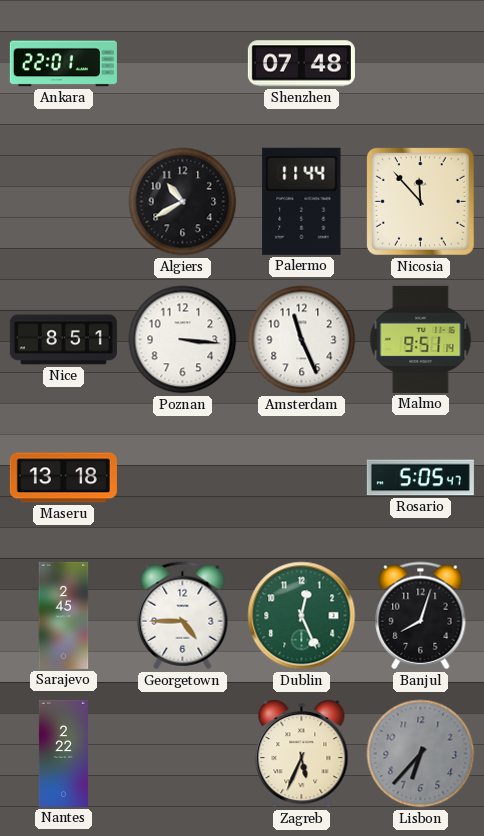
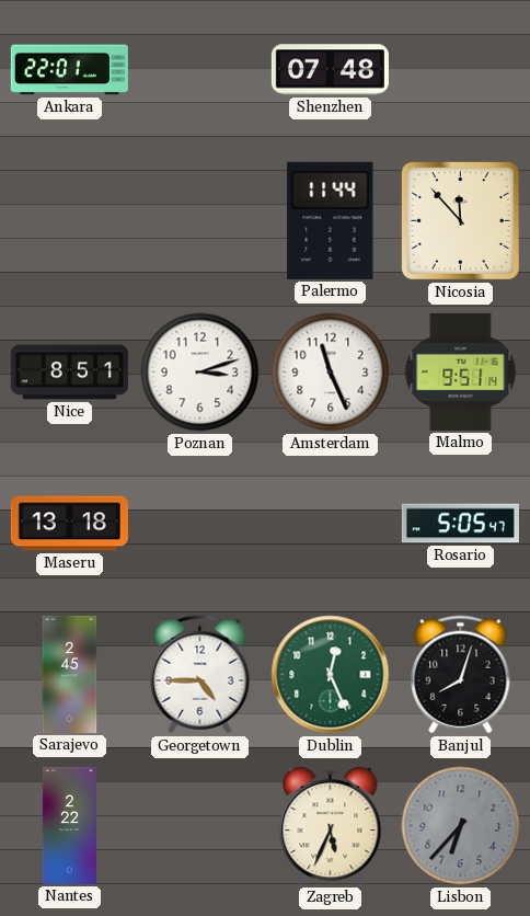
Algiers: 10:40 -> none
Poznan: 3:16 -> 3:12
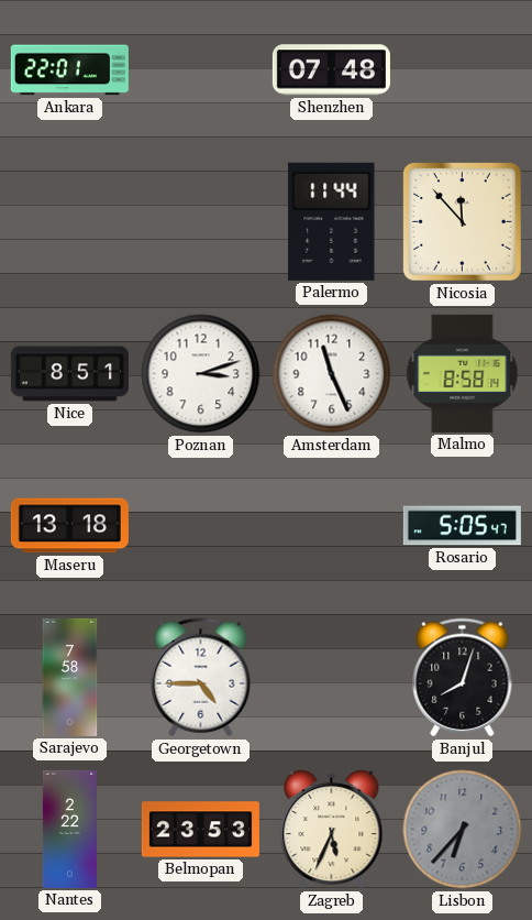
Malmo: 9:51 -> 8:58
Sarajevo: 2:45 -> 7:58
Dublin: 12:26 -> none
Belmopan: none -> 23:53
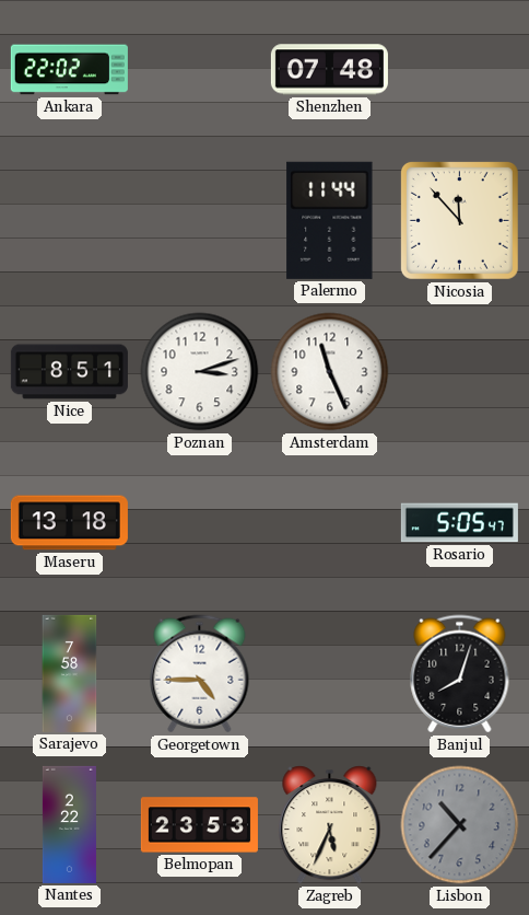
Ankara: 22:01 -> 22:02
Malmo: 8:58 -> none
Lisbon: 6:37 -> 10:37
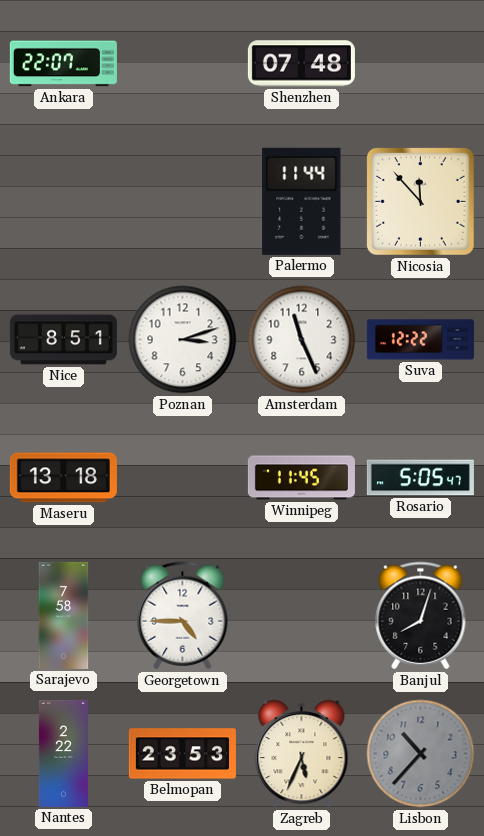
Ankara: 22:02 -> 22:07
Suva: none -> 12:22
Winnipeg: none -> 11:45
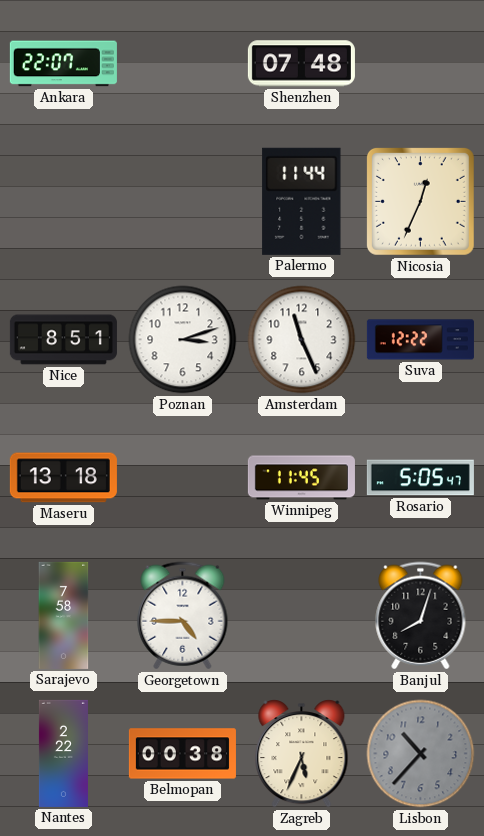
Nicosia: 11:53 -> 12:34
Belmopan: 23:53 -> 00:38
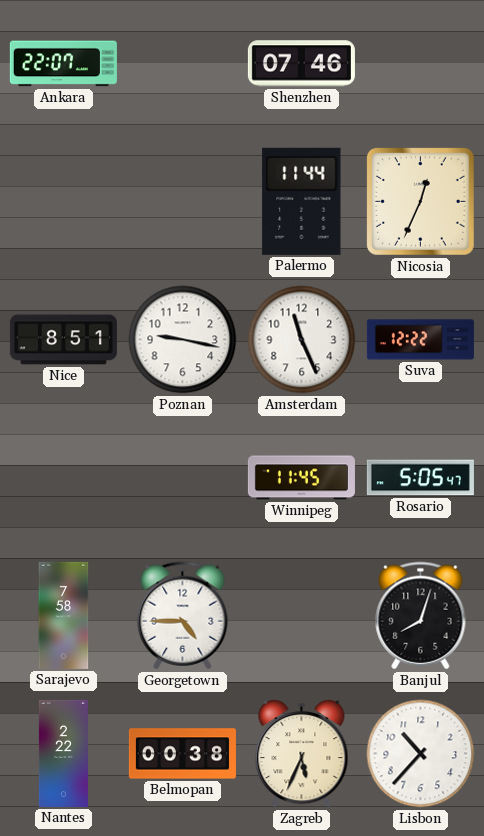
Shenzhen: 07:48 -> 07:46
Poznan: 3:12 -> 9:17
Maseru: 13:18 -> none
Lisbon dial: grey -> white
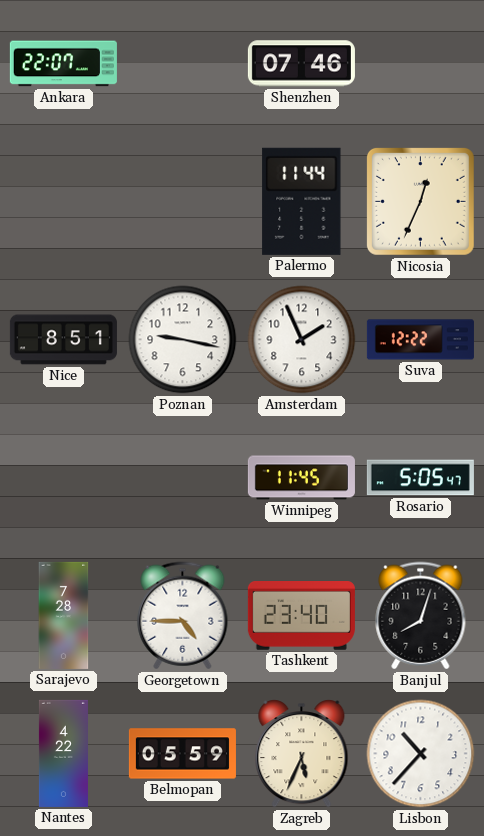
Amsterdam: 11:26 -> 1:56
Sarajevo: 7:58 -> 7:28
Tashkent: none -> 23:40
Nantes: 2:22 -> 4:22
Belmopan: 00:38 -> 05:59
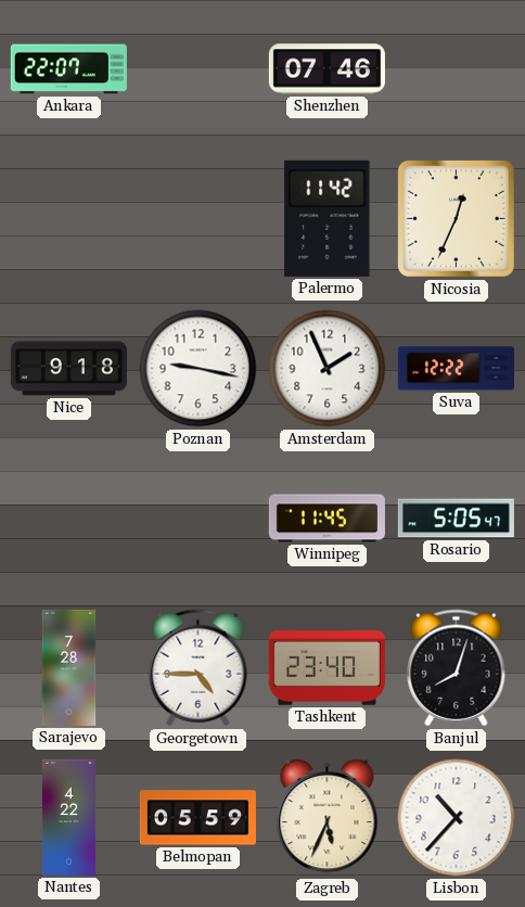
Palermo: 11:44 -> 11:42
Nice: 8:51 -> 9:18
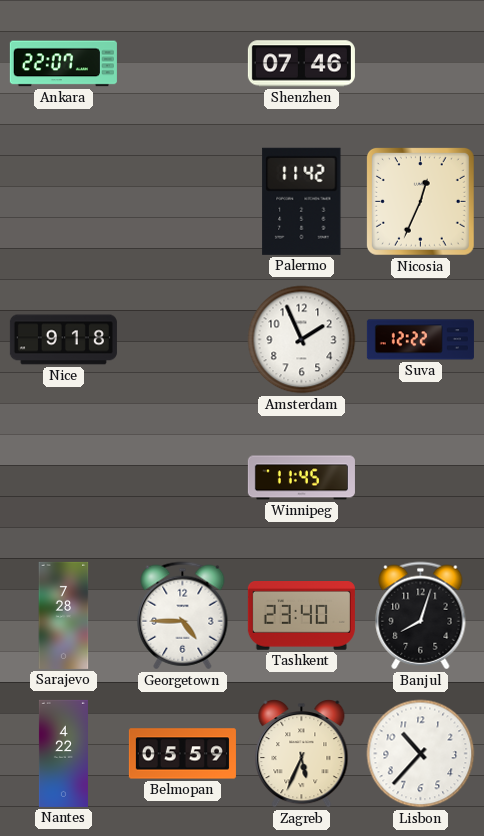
Poznan: 9:17 -> none
Rosario: 5:05 -> none
